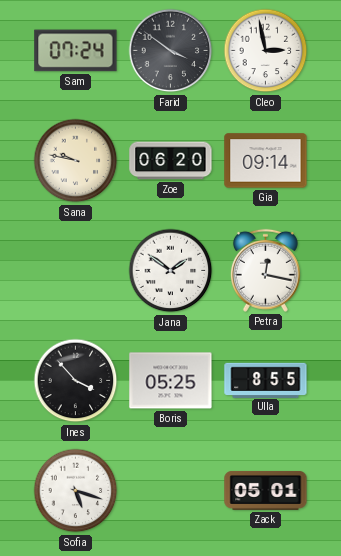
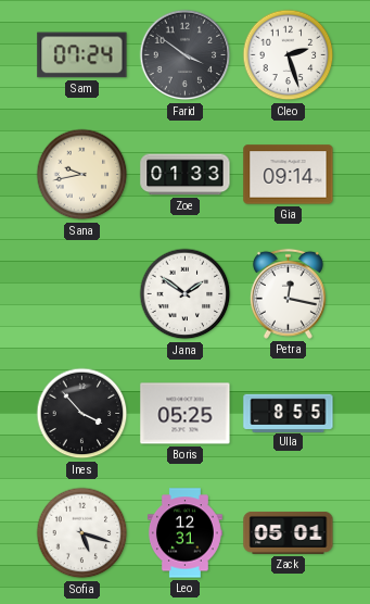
Cleo: 2:58 -> 2:27
Sana: 9:47 -> 9:43
Zoe: 06:20 -> 01:33
Leo: none -> 12:31
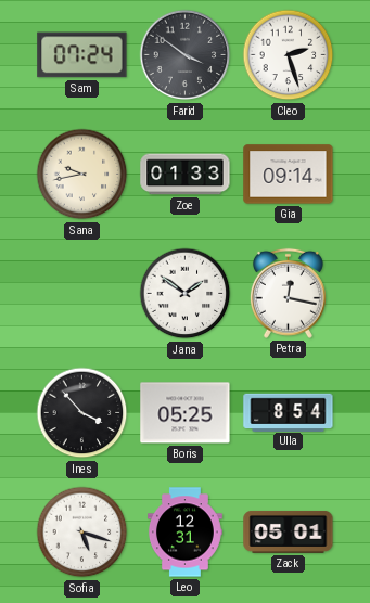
Ulla: 8:55 -> 8:54
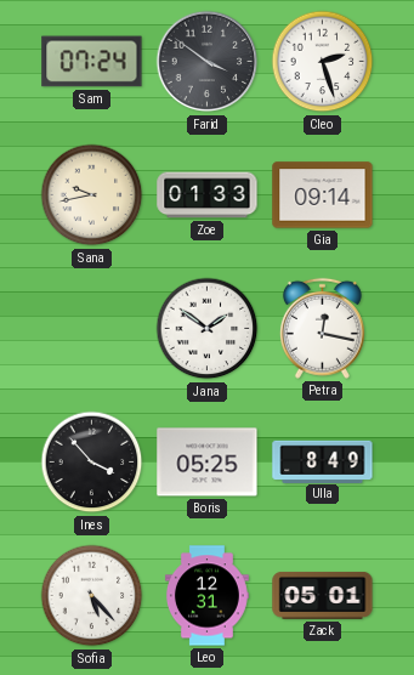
Ulla: 8:54 -> 8:49
Sofia: 5:18 -> 5:23
